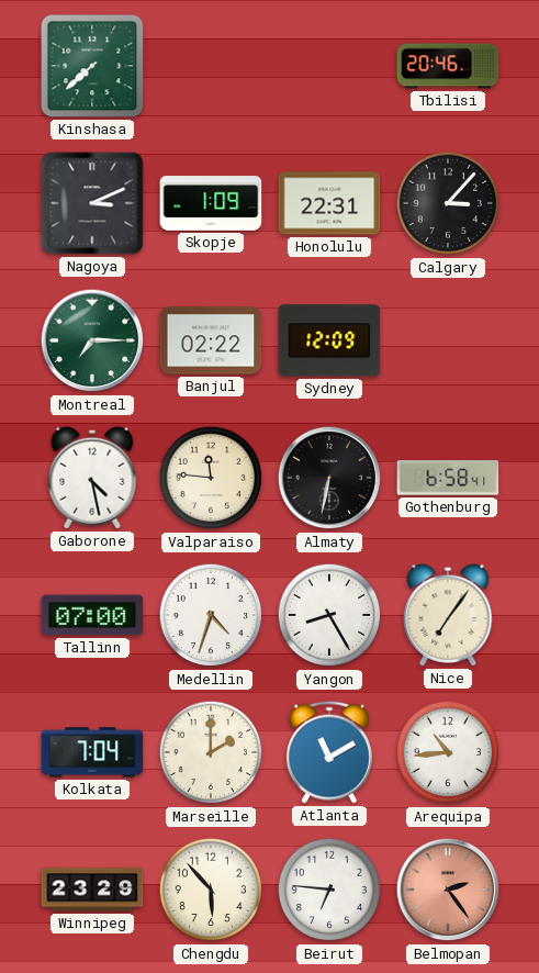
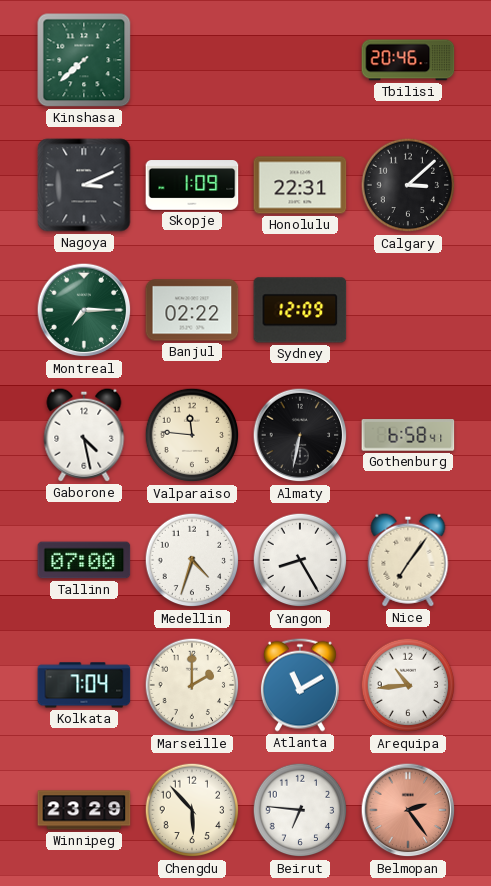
Calgary: 3:07 -> 3:08
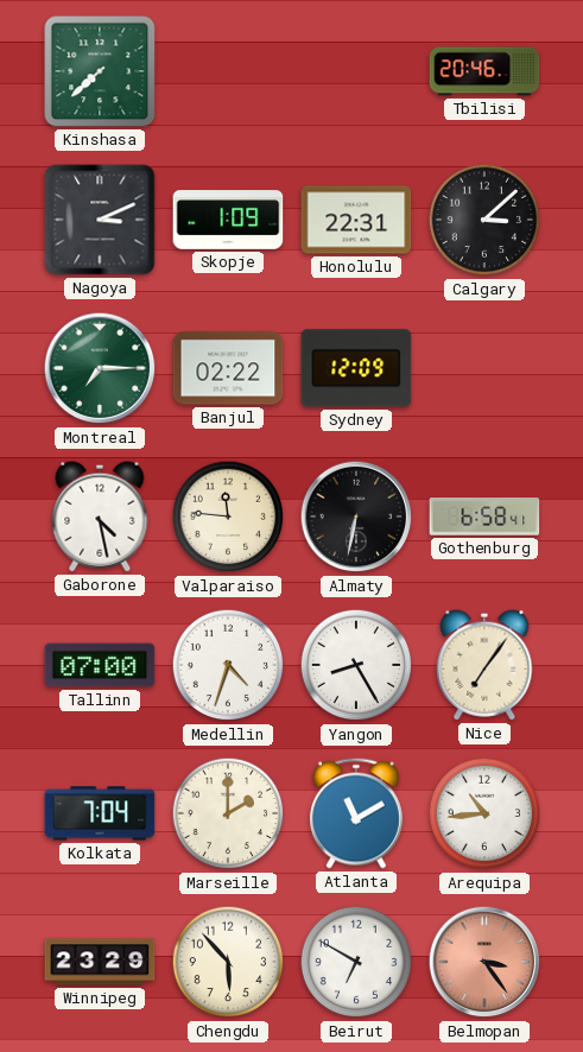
Beirut: 6:46 -> 6:50
Belmopan: 2:24 -> 3:24
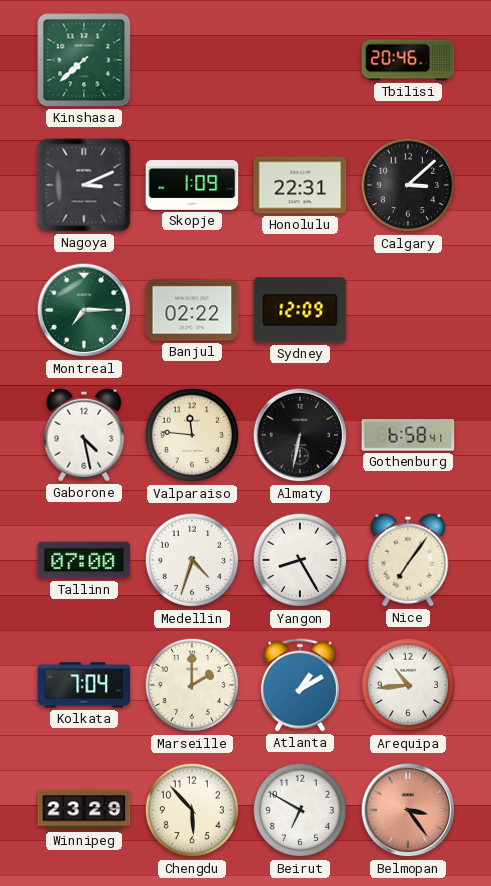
Atlanta: 11:10 -> 1:10
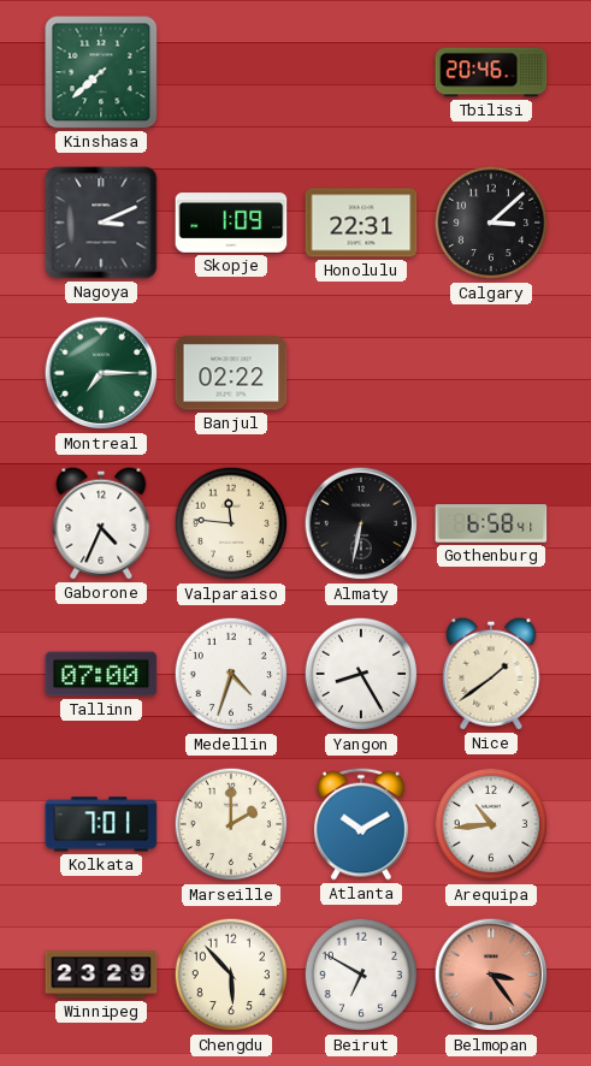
Sydney: 12:09 -> none
Gaborone: 4:28 -> 4:34
Nice: 7:06 -> 1:39
Kolkata: 7:04 -> 7:01
Atlanta: 1:10 -> 10:10
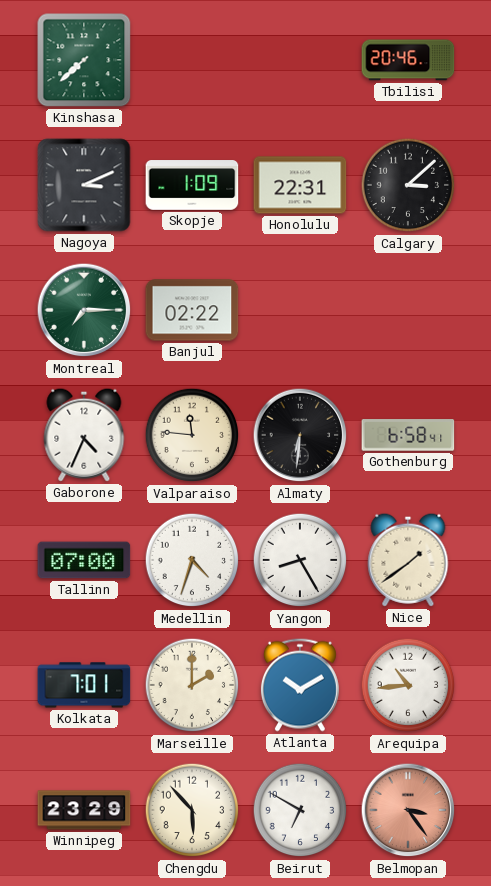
Almaty: 6:32 -> 6:31
